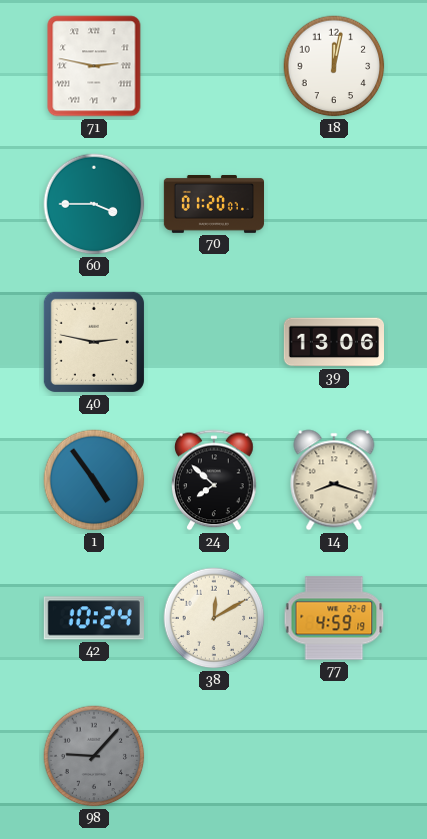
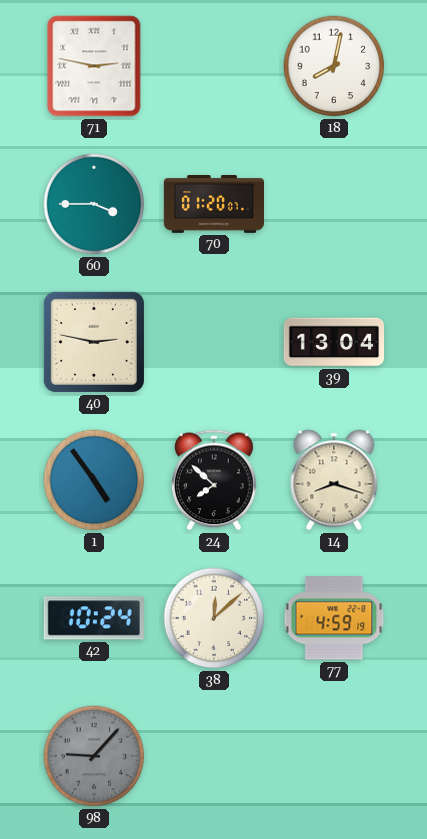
18: 12:02 -> 8:02
39: 13:06 -> 13:04
38: 12:10 -> 12:08
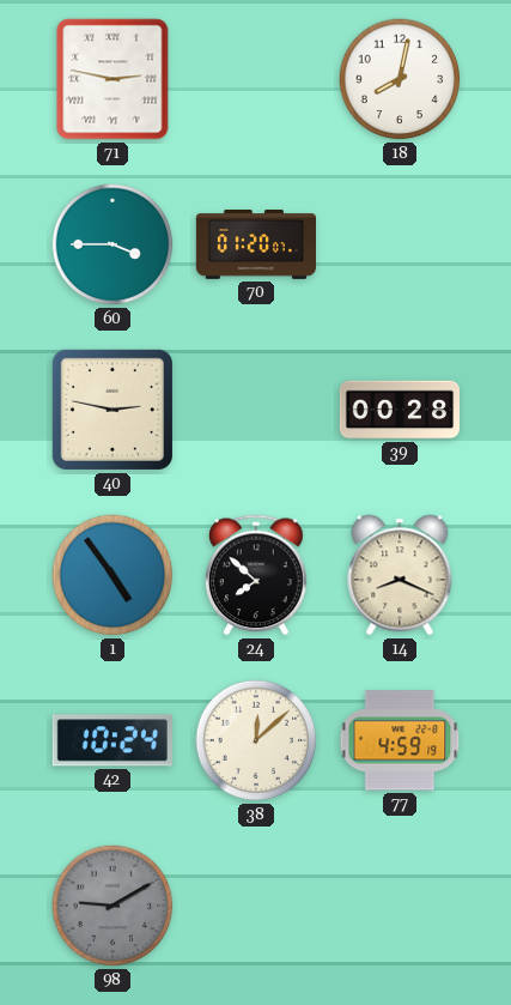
39: 13:04 -> 00:28
14: 8:18 -> 8:19
98: 9:07 -> 9:10
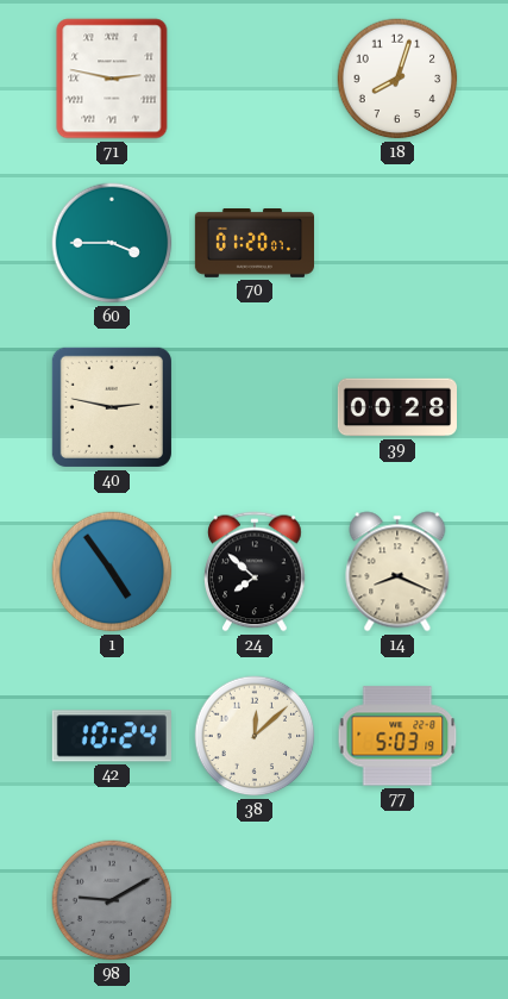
18: 8:02 -> 8:03
77: 4:59 -> 5:03
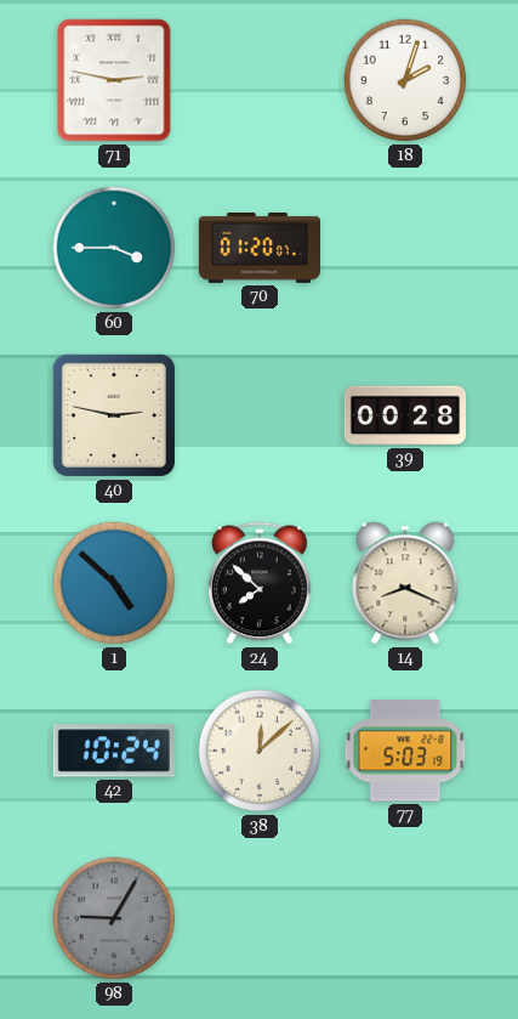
18: 8:03 -> 2:03
1: 4:54 -> 4:52
98: 9:10 -> 9:05
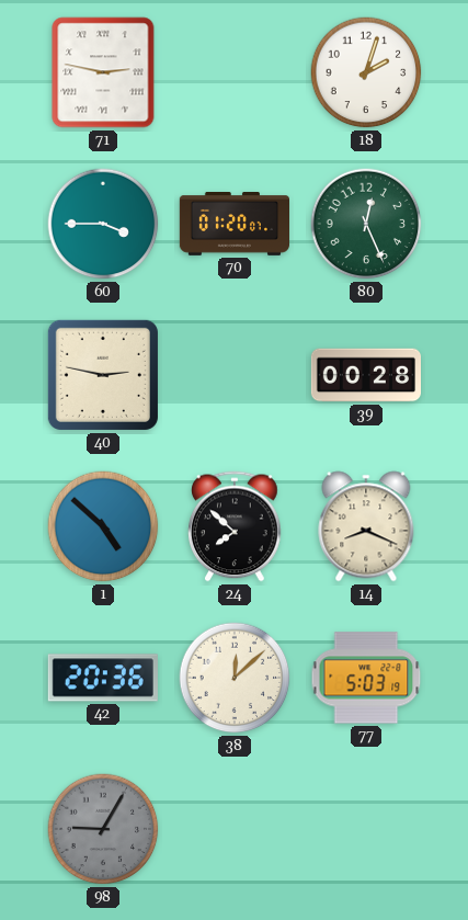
80: none -> 12:26
42: 10:24 -> 20:36
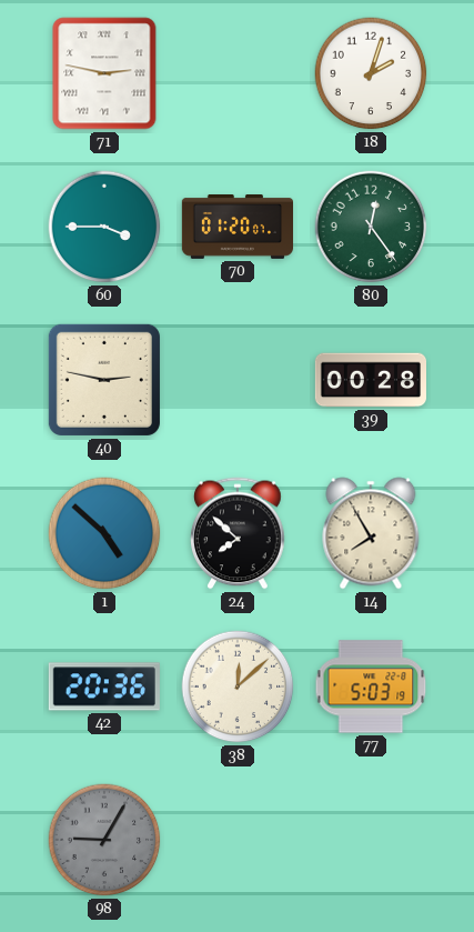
80: 12:26 -> 12:24
14: 8:19 -> 7:55
